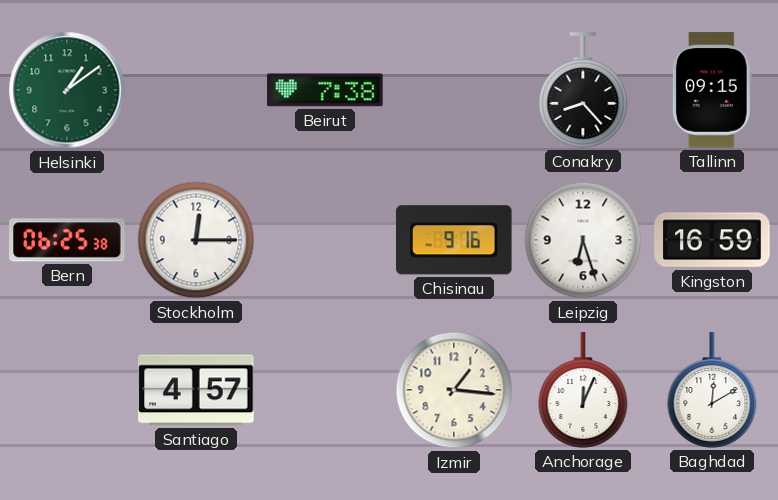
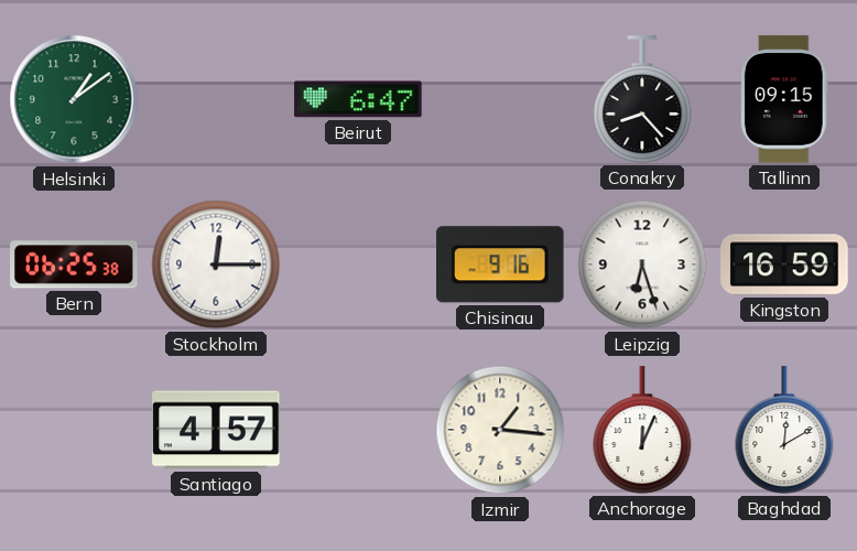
Beirut: 7:38 -> 6:47
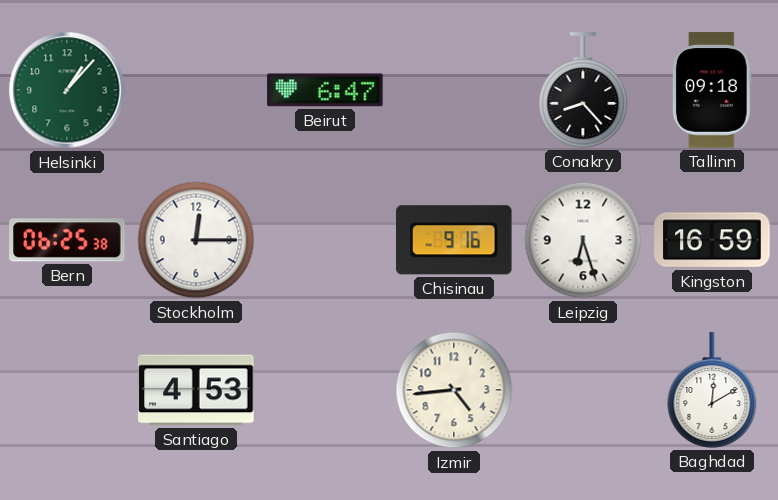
Helsinki: 1:09 -> 1:07
Tallinn: 09:15 -> 09:18
Santiago: 4:57 -> 4:53
Izmir: 1:16 -> 4:44
Anchorage: 12:04 -> none
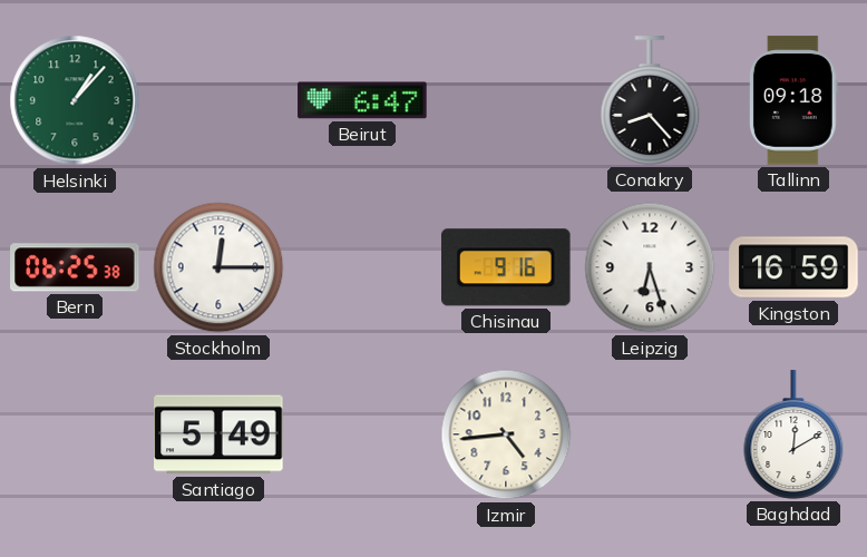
Santiago: 4:53 -> 5:49
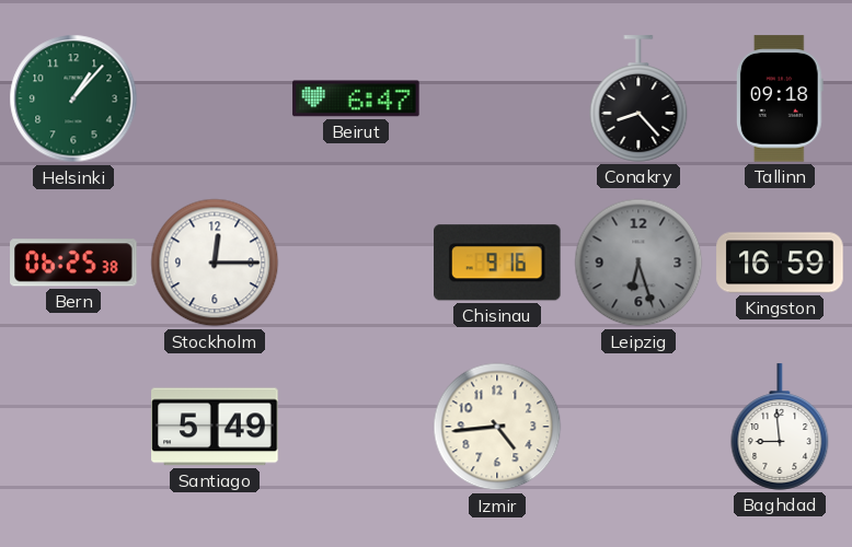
Leipzig dial: white -> grey
Baghdad: 12:10 -> 8:59
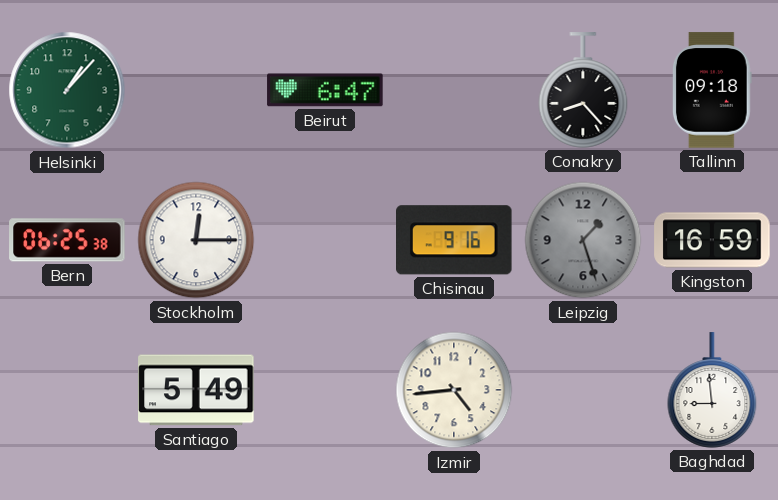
Leipzig: 6:27 -> 1:27
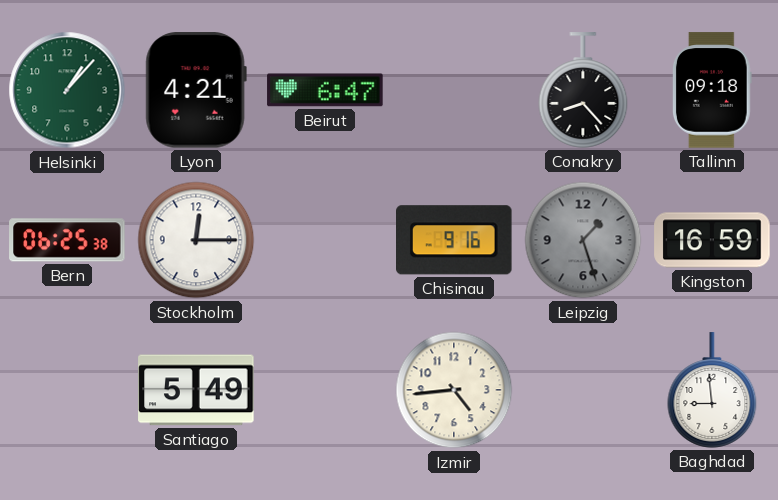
Lyon: none -> 4:21
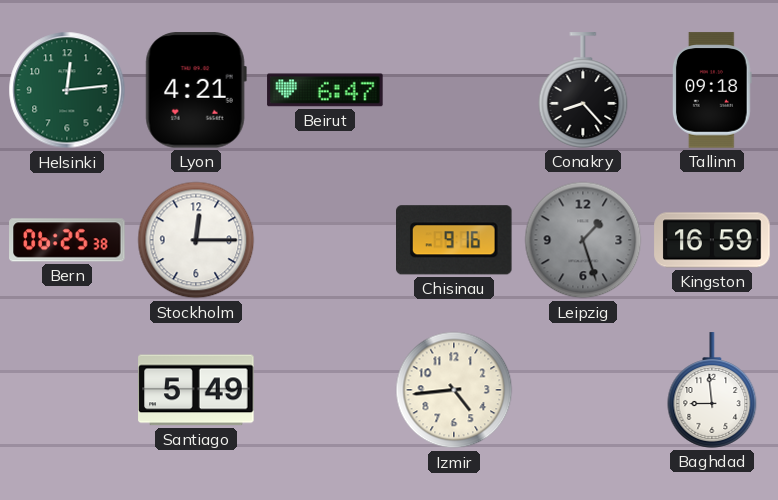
Helsinki: 1:07 -> 12:14
